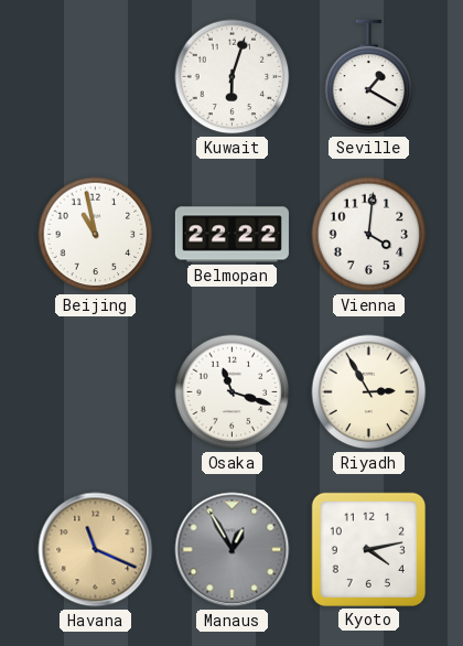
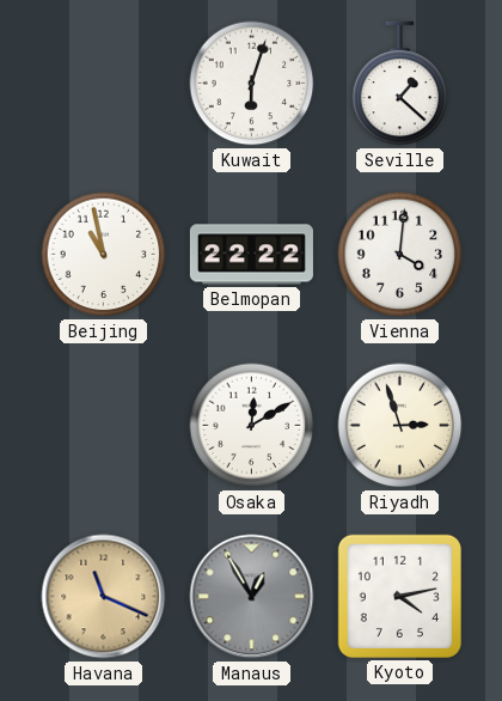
Seville: 1:20 -> 1:22
Osaka: 11:18 -> 12:10
Riyadh: 2:55 -> 2:57
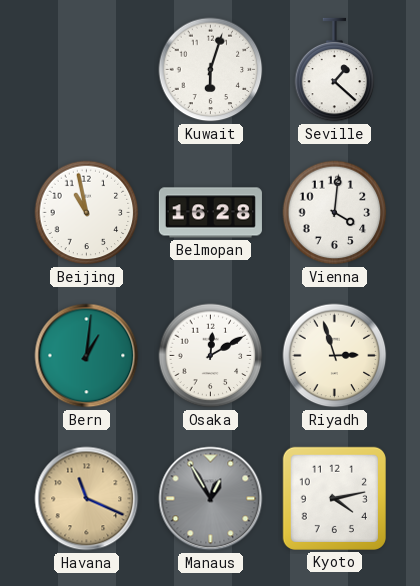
Belmopan: 22:22 -> 16:28
Bern: none -> 1:01
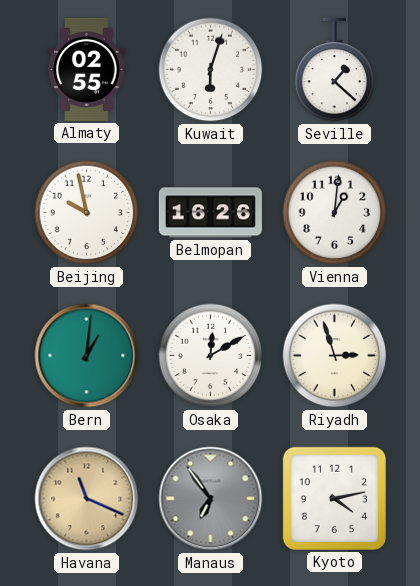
Almaty: none -> 02:55
Beijing: 10:58 -> 9:58
Belmopan: 16:28 -> 16:26
Vienna: 4:01 -> 1:01
Manaus: 12:55 -> 6:54
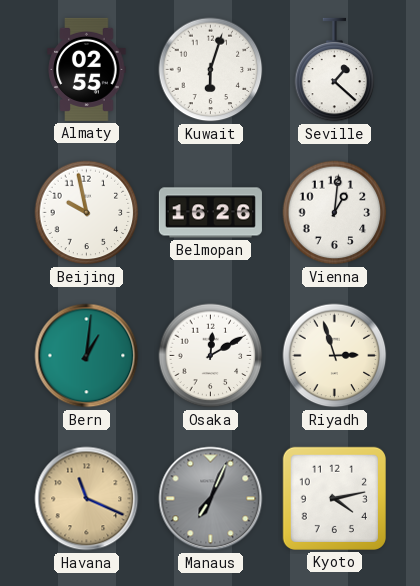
Manaus: 6:54 -> 7:04
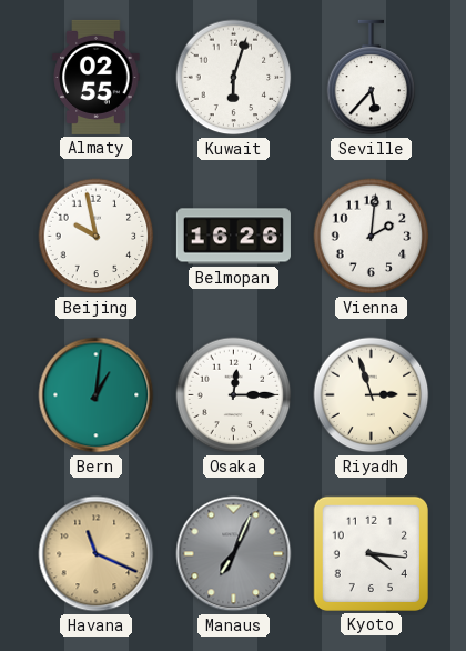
Seville: 1:22 -> 5:37
Vienna: 1:01 -> 2:01
Osaka: 12:10 -> 12:15
Kyoto: 4:13 -> 4:16
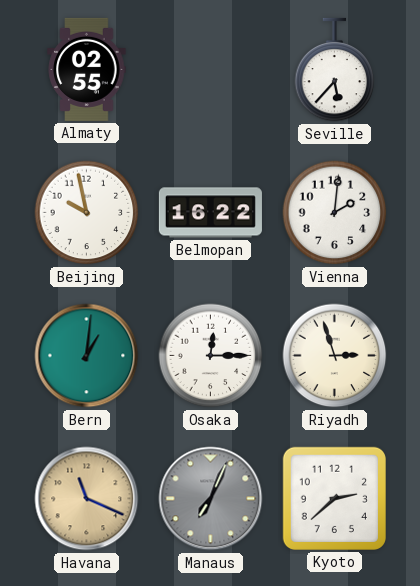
Kuwait: 6:03 -> none
Belmopan: 16:26 -> 16:22
Kyoto: 4:16 -> 2:38
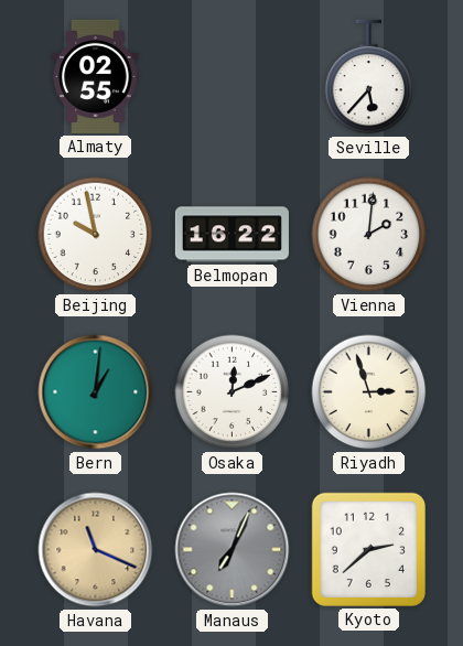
Osaka: 12:15 -> 12:11
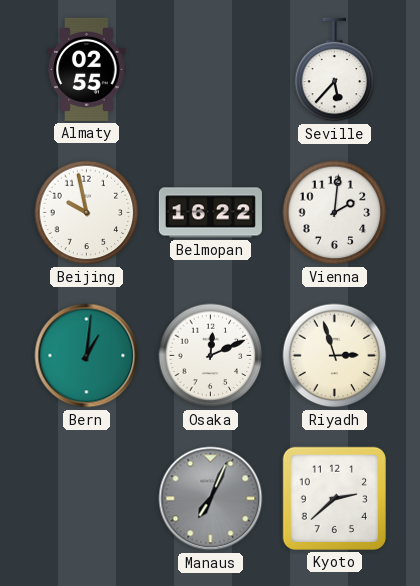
Havana: 11:19 -> none
